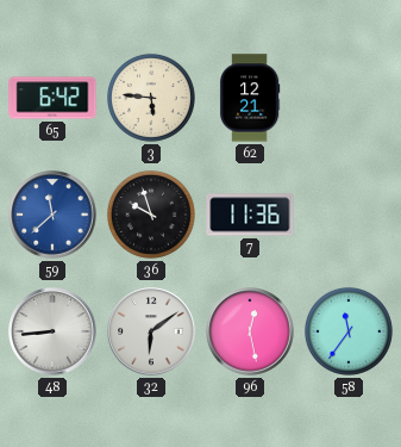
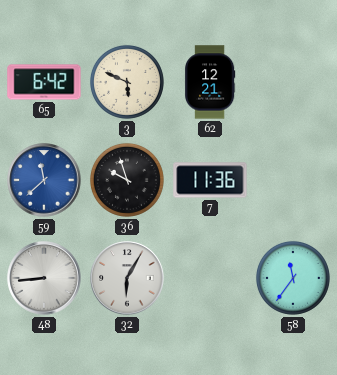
3: 5:46 -> 5:49
32: 6:09 -> 6:05
96: 12:28 -> none
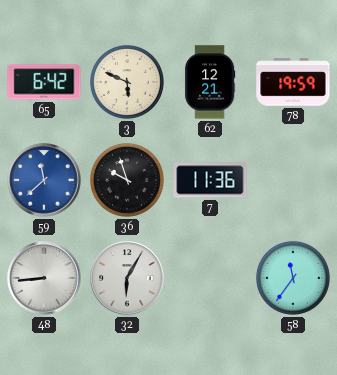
78: none -> 19:59
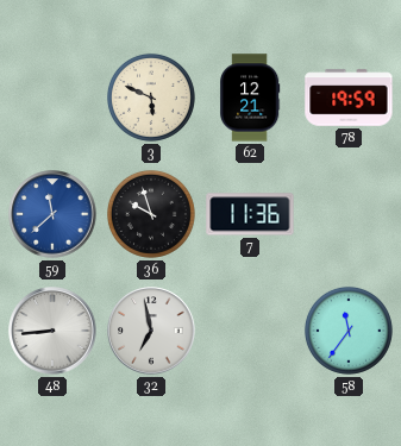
65: 6:42 -> none
32: 6:05 -> 6:58
